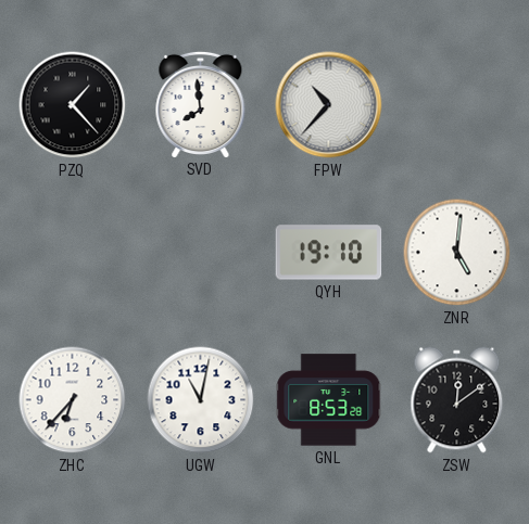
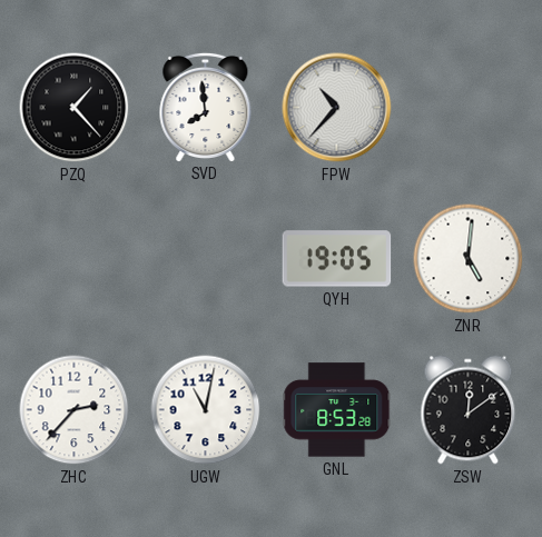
QYH: 19:10 -> 19:05
ZHC: 6:37 -> 2:37
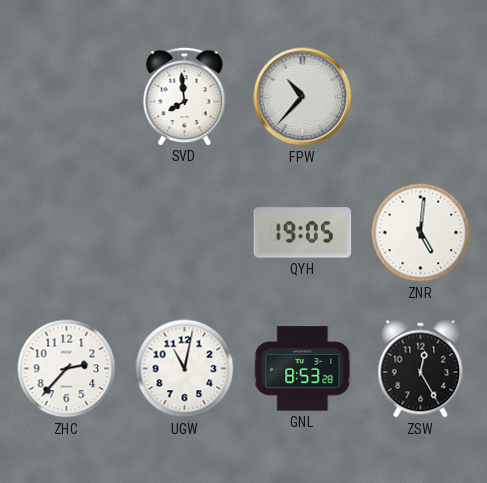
PZQ: 1:23 -> none
ZSW: 12:09 -> 12:25
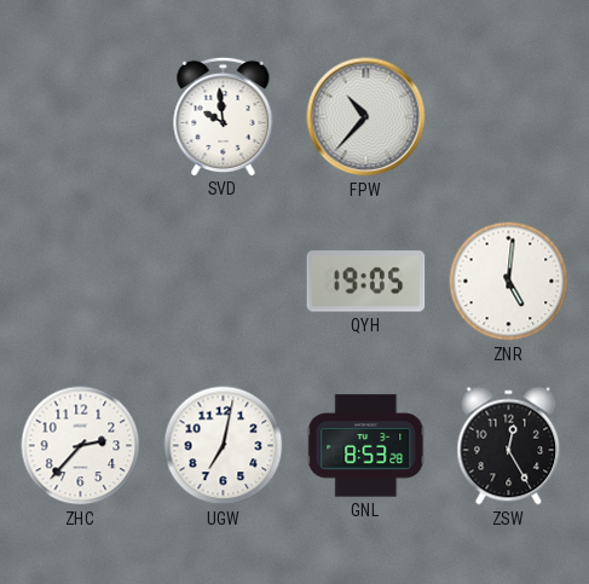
SVD: 7:59 -> 9:59
UGW: 11:02 -> 7:02
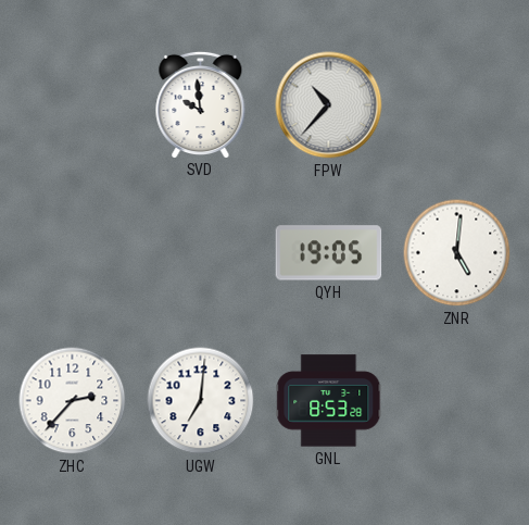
UGW: 7:02 -> 7:01
ZSW: 12:25 -> none
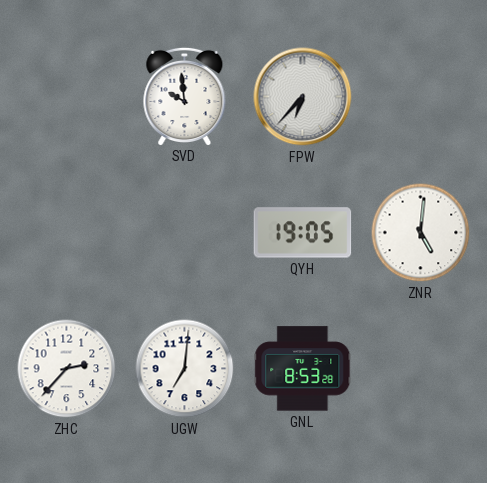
FPW: 10:37 -> 6:37
